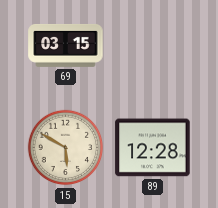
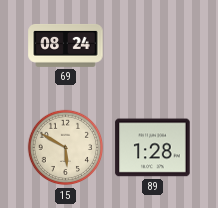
69: 03:15 -> 08:24
89: 12:28 -> 1:28
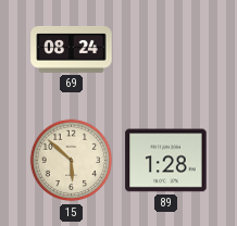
15: 5:50 -> 5:52
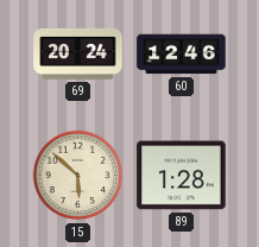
69: 08:24 -> 20:24
60: none -> 12:46
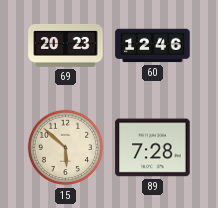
69: 20:24 -> 20:23
89: 1:28 -> 7:28
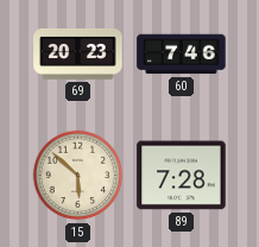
60: 12:46 -> 7:46
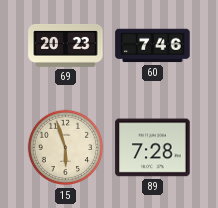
15: 5:52 -> 5:57
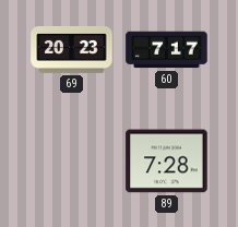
60: 7:46 -> 7:17
15: 5:57 -> none
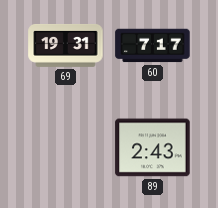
69: 20:23 -> 19:31
89: 7:28 -> 2:43
